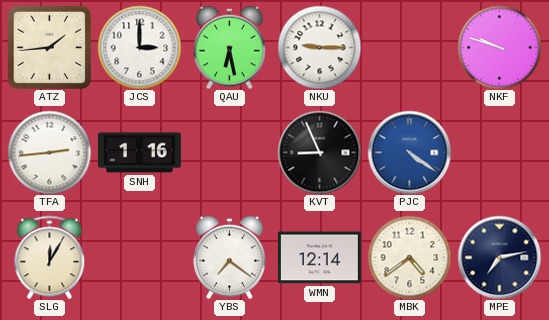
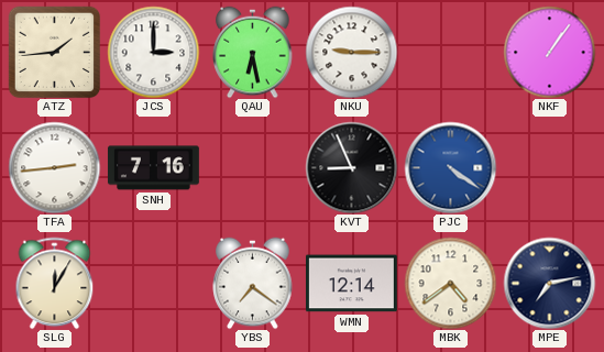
NKF: 9:48 -> 1:06
SNH: 1:16 -> 7:16
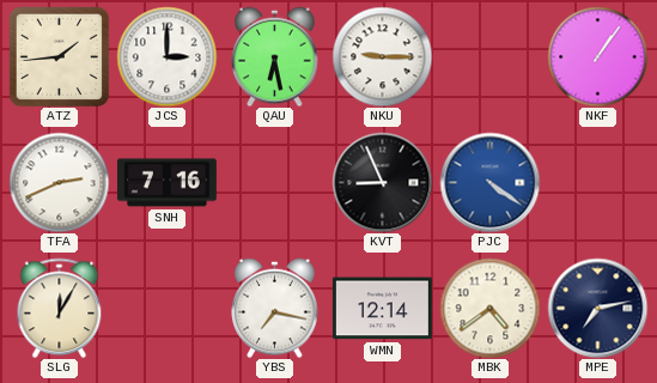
TFA: 2:44 -> 2:41
YBS: 7:21 -> 7:17
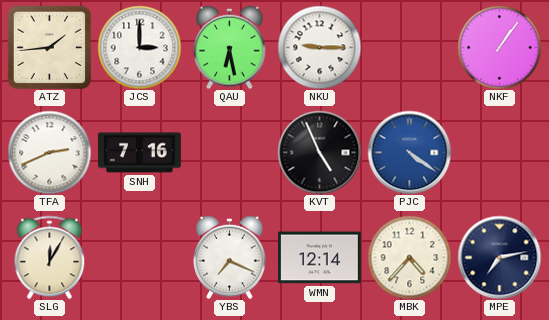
KVT: 8:56 -> 4:56
YBS: 7:17 -> 7:19
MBK: 4:39 -> 4:37
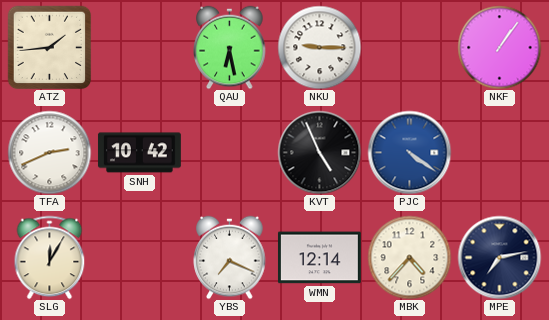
JCS: 3:00 -> none
SNH: 7:16 -> 10:42
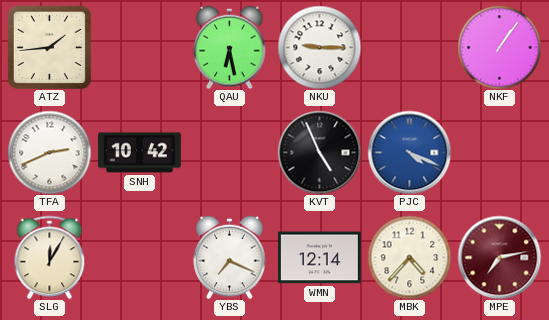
PJC: 4:21 -> 4:19
MPE dial: navy -> burgundy
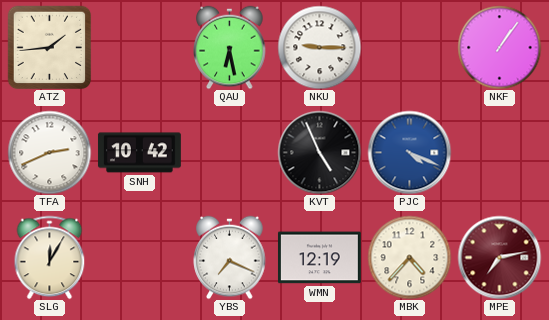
WMN: 12:14 -> 12:19
